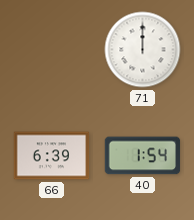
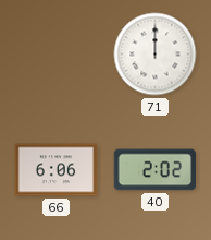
66: 6:39 -> 6:06
40: 1:54 -> 2:02
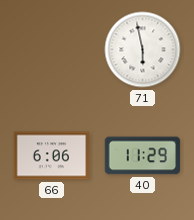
71: 12:00 -> 5:58
40: 2:02 -> 11:29
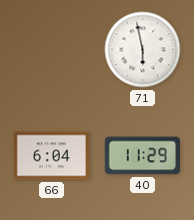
66: 6:06 -> 6:04
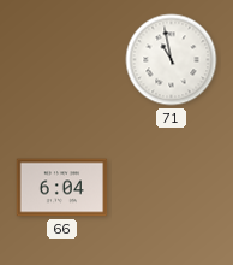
71: 5:58 -> 10:58
40: 11:29 -> none
